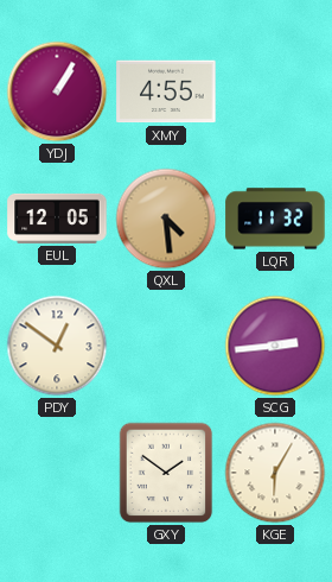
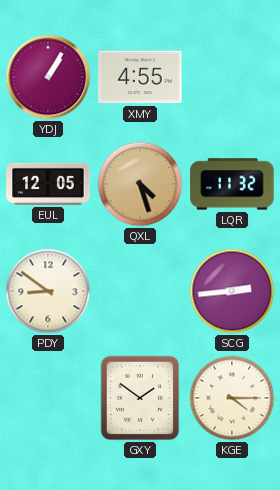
QXL: 4:29 -> 4:27
PDY: 12:51 -> 8:51
KGE: 6:05 -> 4:15
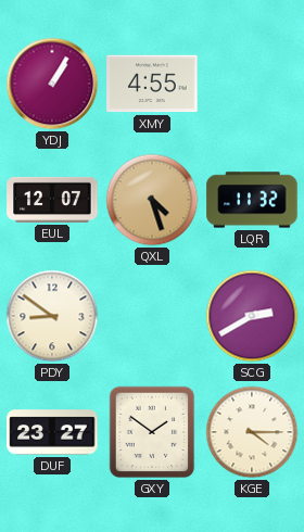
EUL: 12:05 -> 12:07
SCG: 2:44 -> 2:40
DUF: none -> 23:27
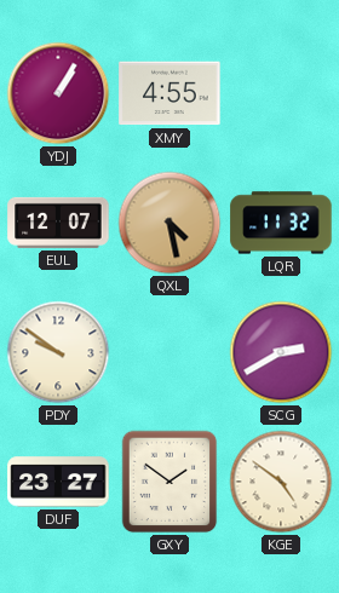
QXL: 4:27 -> 4:28
PDY: 8:51 -> 9:51
KGE: 4:15 -> 4:51
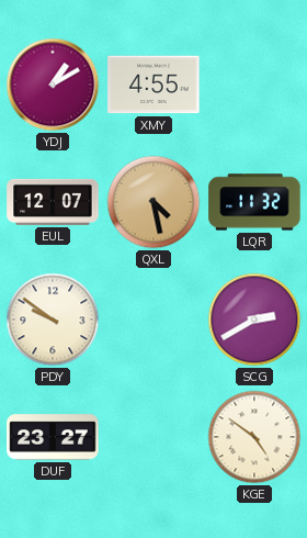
YDJ: 1:05 -> 1:10
GXY: 1:51 -> none
